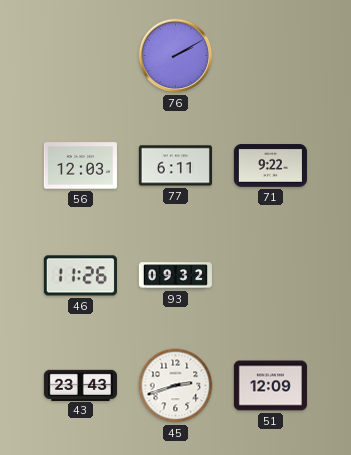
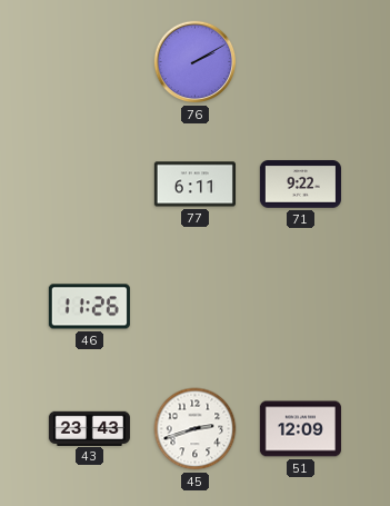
56: 12:03 -> none
93: 09:32 -> none
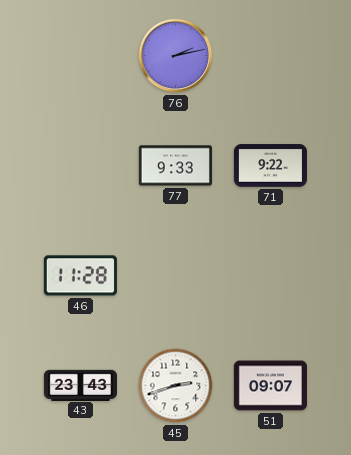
76: 2:10 -> 2:13
77: 6:11 -> 9:33
46: 11:26 -> 11:28
51: 12:09 -> 09:07
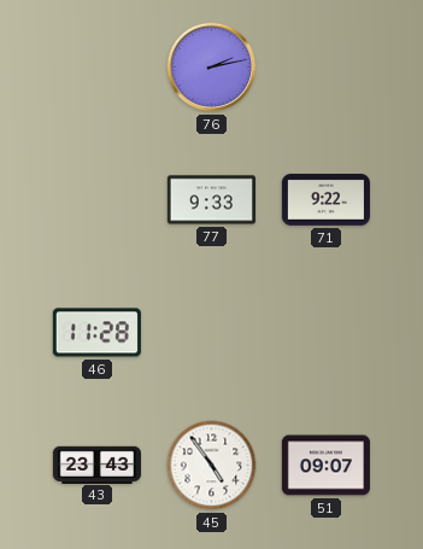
45: 2:42 -> 4:54
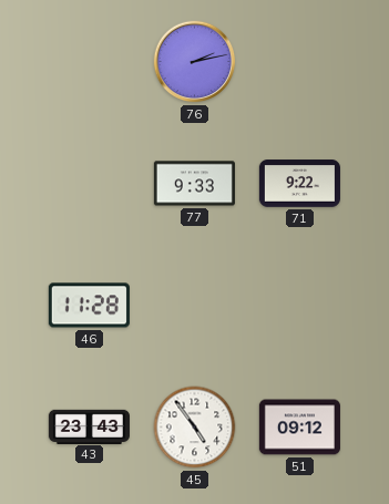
51: 09:07 -> 09:12
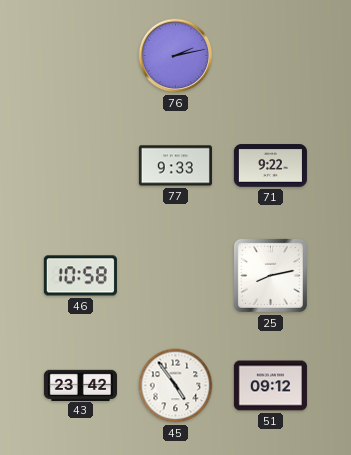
46: 11:28 -> 10:58
25: none -> 8:13
43: 23:43 -> 23:42
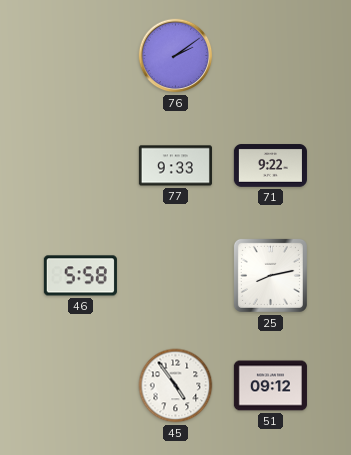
76: 2:13 -> 2:09
46: 10:58 -> 5:58
43: 23:42 -> none
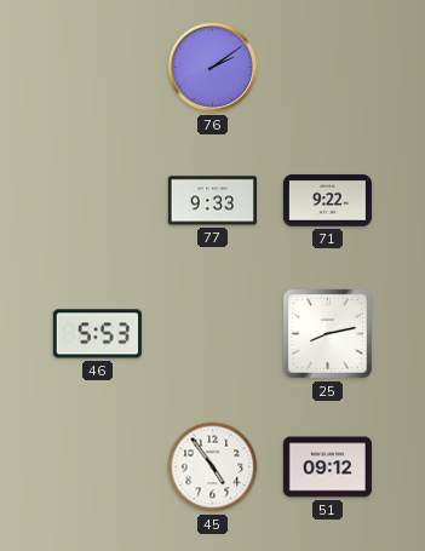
46: 5:58 -> 5:53
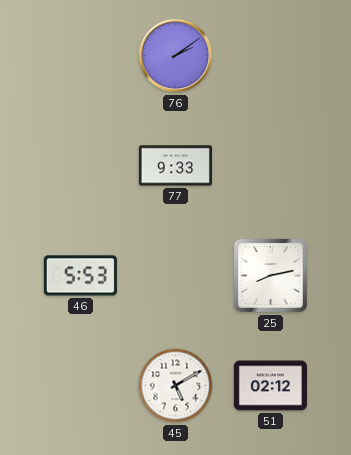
71: 9:22 -> none
45: 4:54 -> 5:10
51: 09:12 -> 02:12
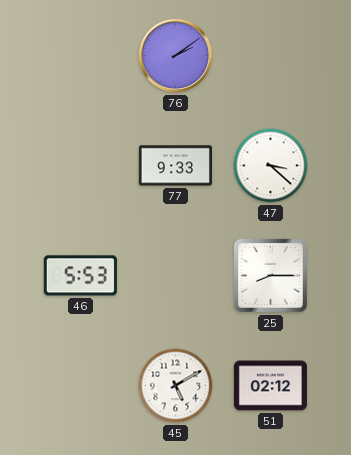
47: none -> 3:22
25: 8:13 -> 8:15
